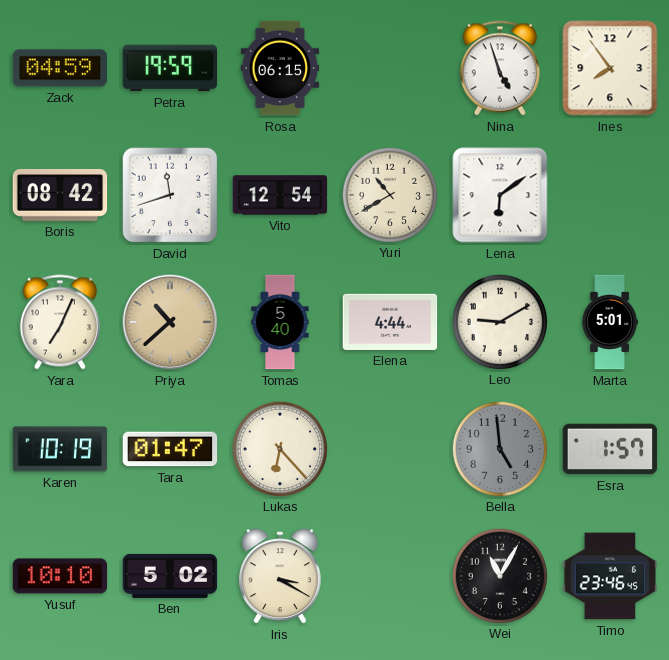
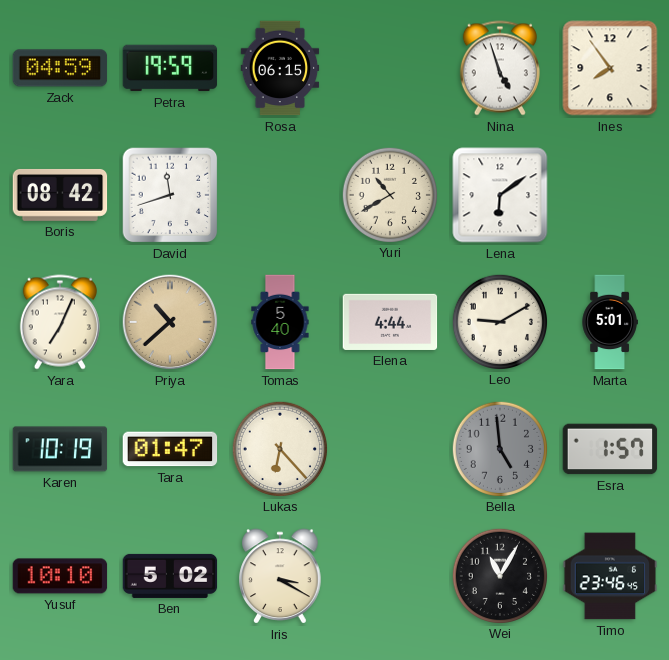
Vito: 12:54 -> none
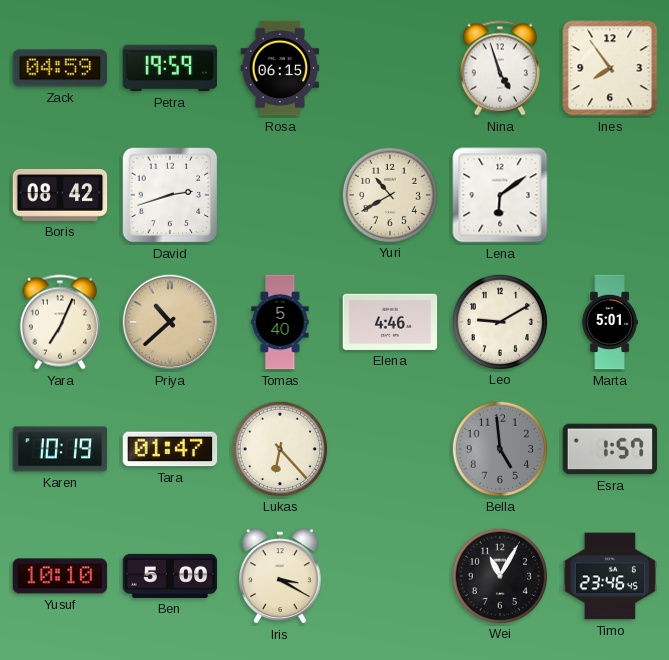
David: 11:42 -> 2:42
Elena: 4:44 -> 4:46
Ben: 5:02 -> 5:00
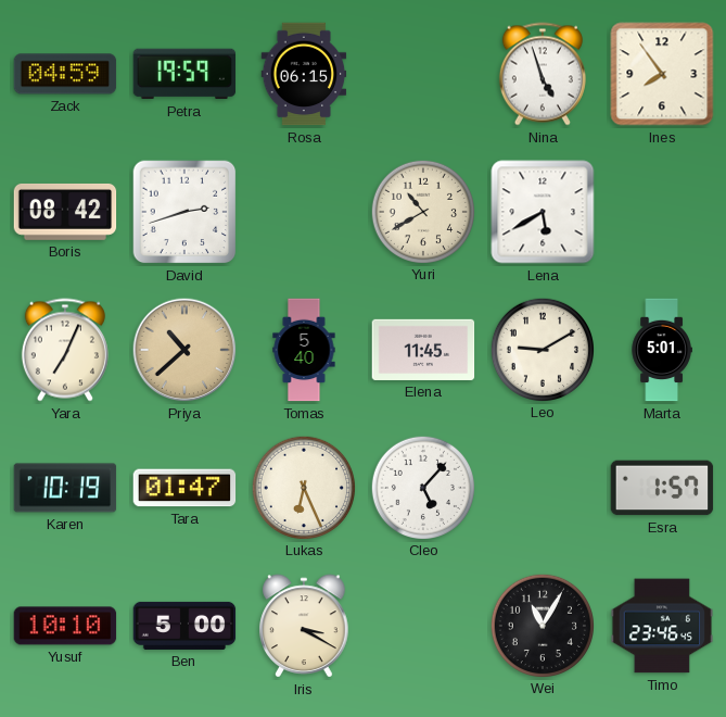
Lena: 6:09 -> 5:40
Elena: 4:46 -> 11:45
Lukas: 6:23 -> 6:26
Cleo: none -> 5:07
Bella: 4:59 -> none
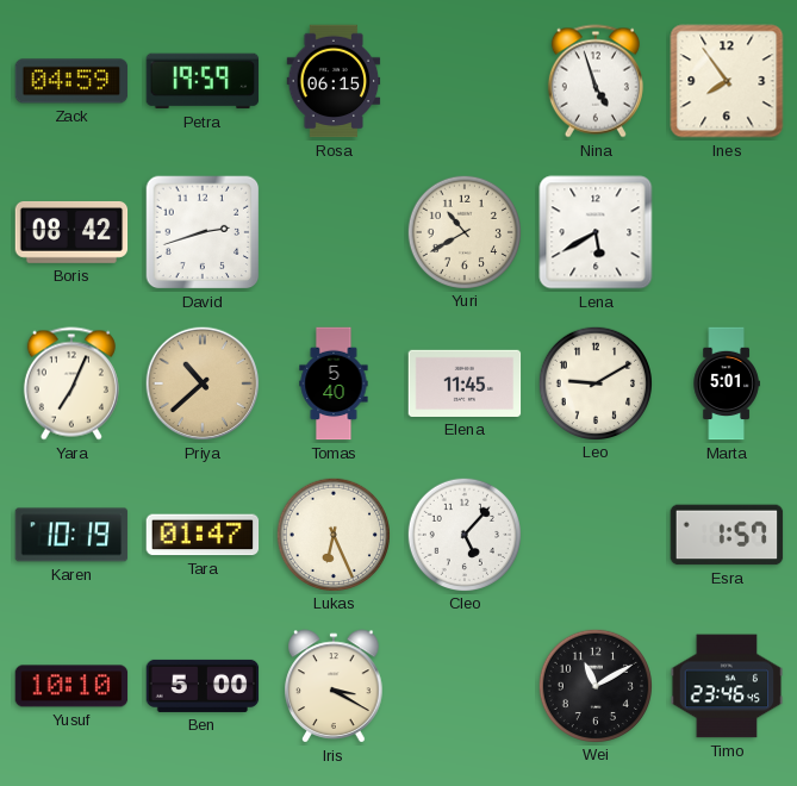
Wei: 11:05 -> 11:10
